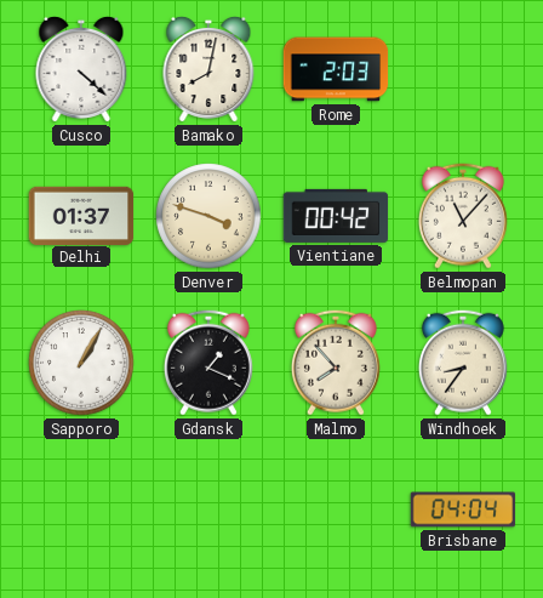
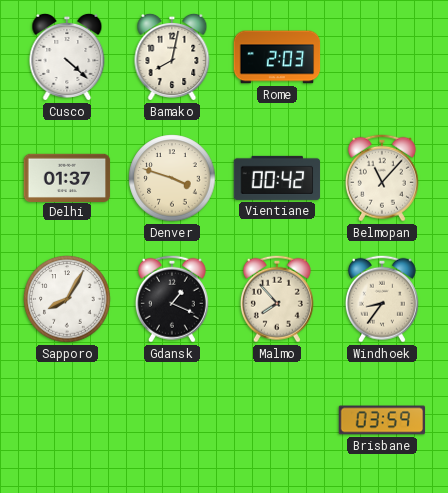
Sapporo: 1:05 -> 8:05
Brisbane: 04:04 -> 03:59
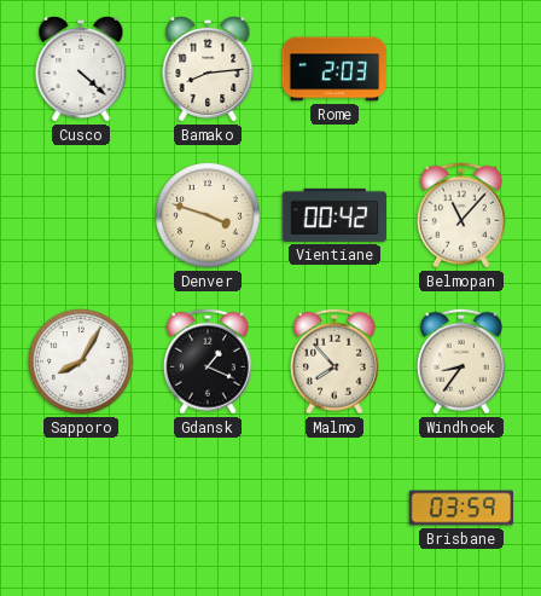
Bamako: 8:02 -> 8:14
Delhi: 01:37 -> none
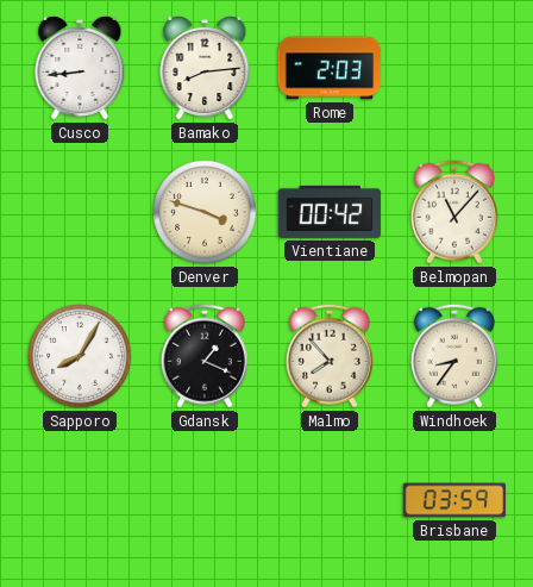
Cusco: 4:22 -> 8:44
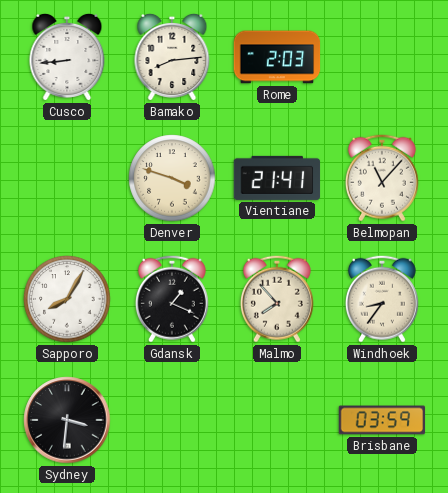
Vientiane: 00:42 -> 21:41
Sydney: none -> 3:31
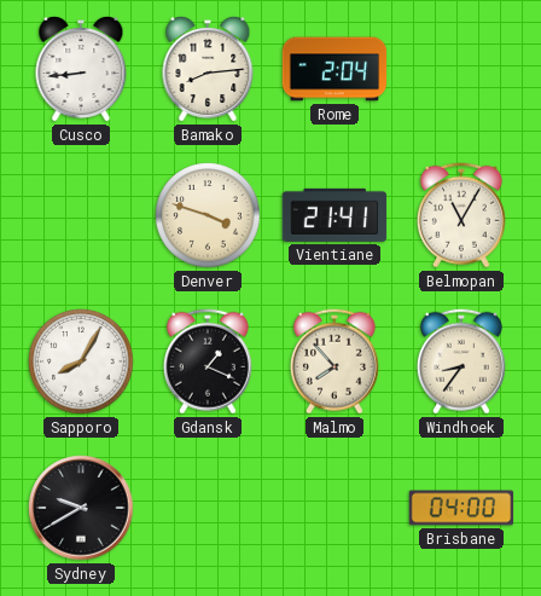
Rome: 2:03 -> 2:04
Belmopan: 11:07 -> 11:05
Sydney: 3:31 -> 9:40
Brisbane: 03:59 -> 04:00
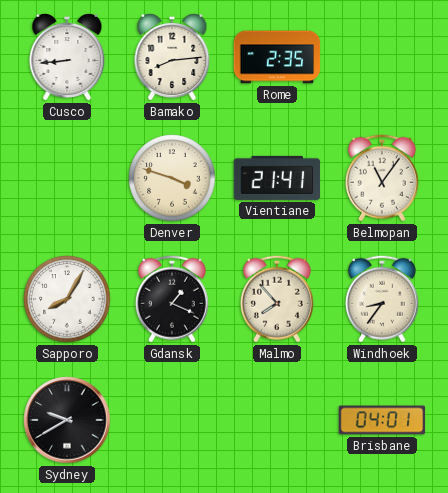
Rome: 2:04 -> 2:35
Belmopan: 11:05 -> 11:06
Brisbane: 04:00 -> 04:01
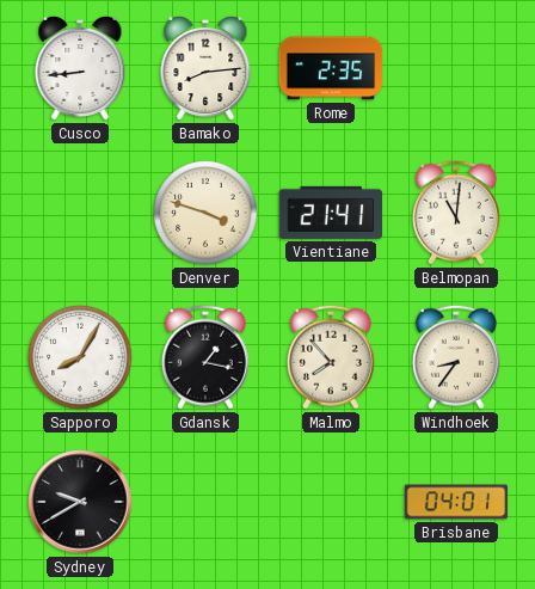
Belmopan: 11:06 -> 11:01
Gdansk: 1:19 -> 1:17
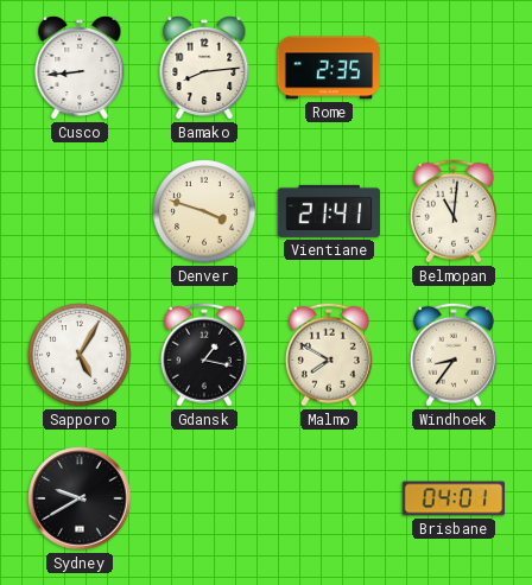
Sapporo: 8:05 -> 5:05
Malmo: 7:53 -> 7:50
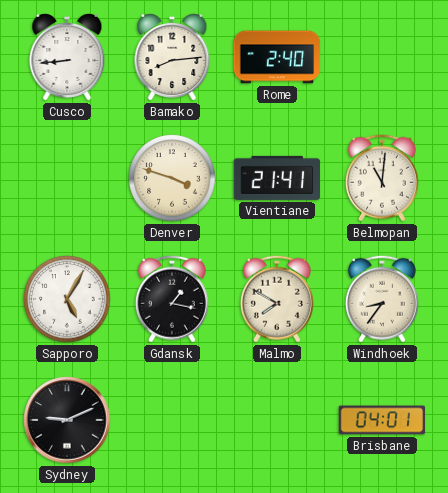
Rome: 2:35 -> 2:40
Sydney: 9:40 -> 9:11
